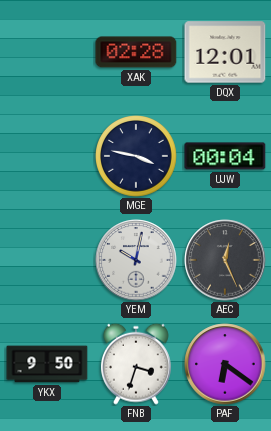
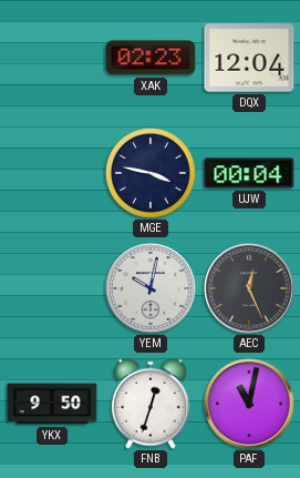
XAK: 02:28 -> 02:23
DQX: 12:01 -> 12:04
FNB: 3:33 -> 12:33
PAF: 6:21 -> 11:02
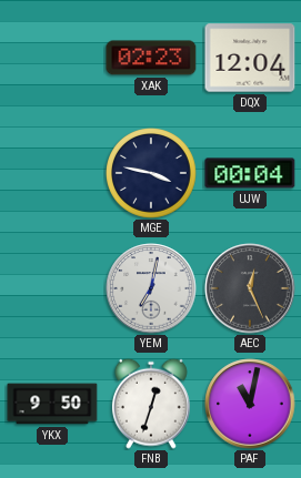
YEM: 10:02 -> 7:02
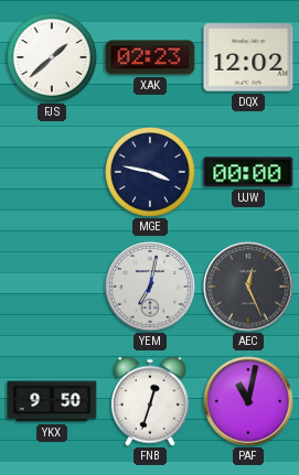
FJS: none -> 1:38
DQX: 12:04 -> 12:02
UJW: 00:04 -> 00:00
